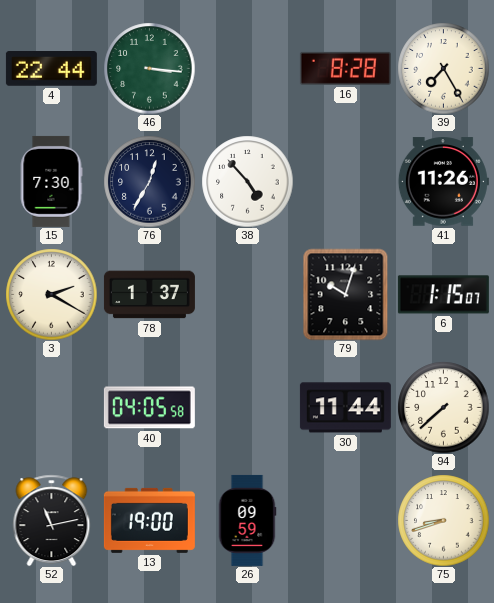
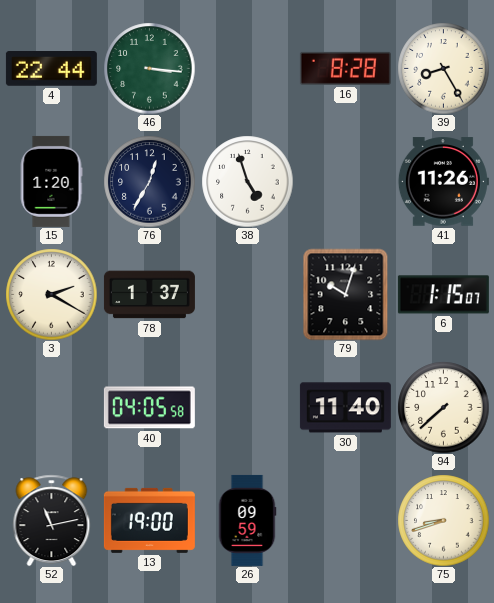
39: 7:25 -> 8:25
15: 7:30 -> 1:20
38: 4:53 -> 4:57
30: 11:44 -> 11:40
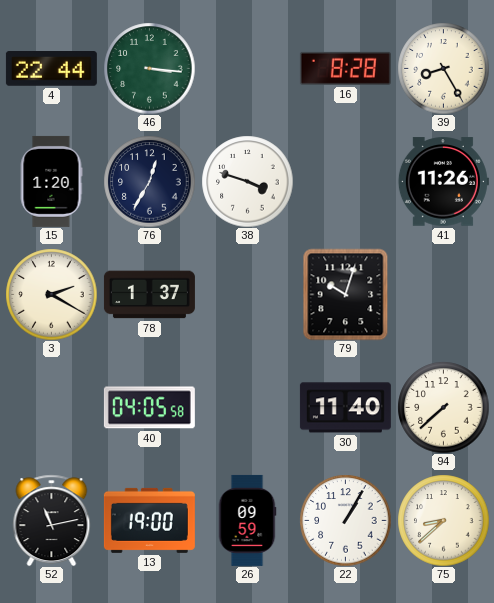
38: 4:57 -> 3:48
6: 1:15 -> none
22: none -> 1:05
75: 8:42 -> 8:38
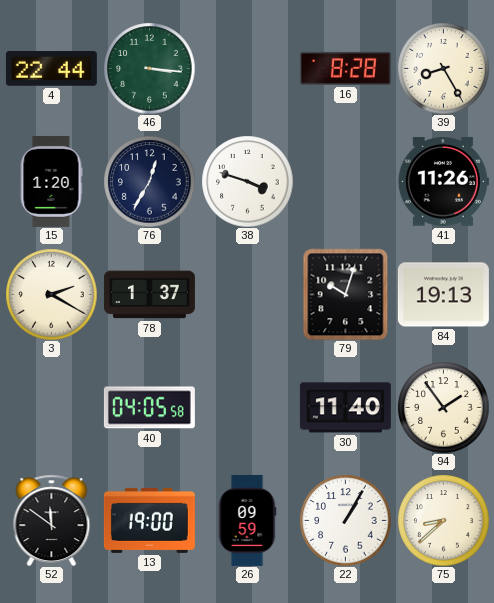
84: none -> 19:13
94: 7:38 -> 1:54
52: 11:13 -> 11:51
